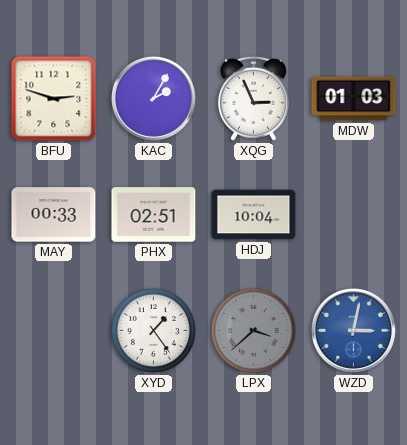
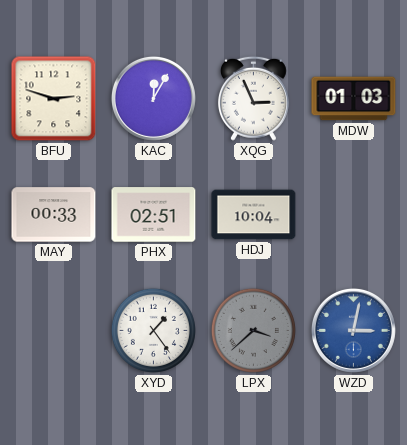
KAC: 2:05 -> 12:05
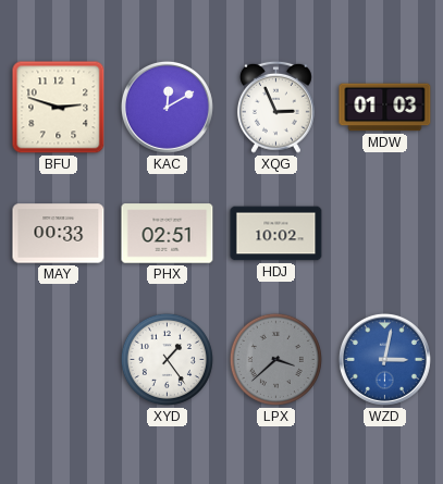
KAC: 12:05 -> 12:10
HDJ: 10:04 -> 10:02
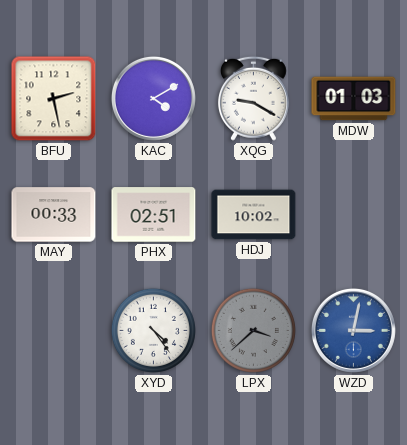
BFU: 2:48 -> 2:28
KAC: 12:10 -> 4:10
XQG: 2:56 -> 9:20
XYD: 1:24 -> 4:24
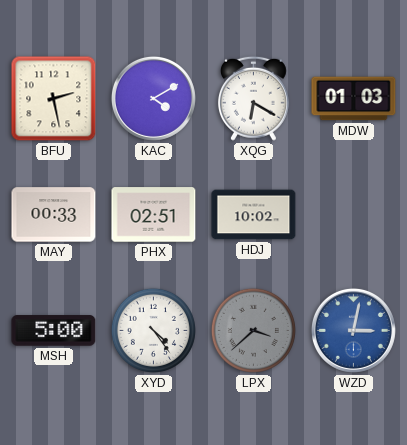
XQG: 9:20 -> 6:20
MSH: none -> 5:00
